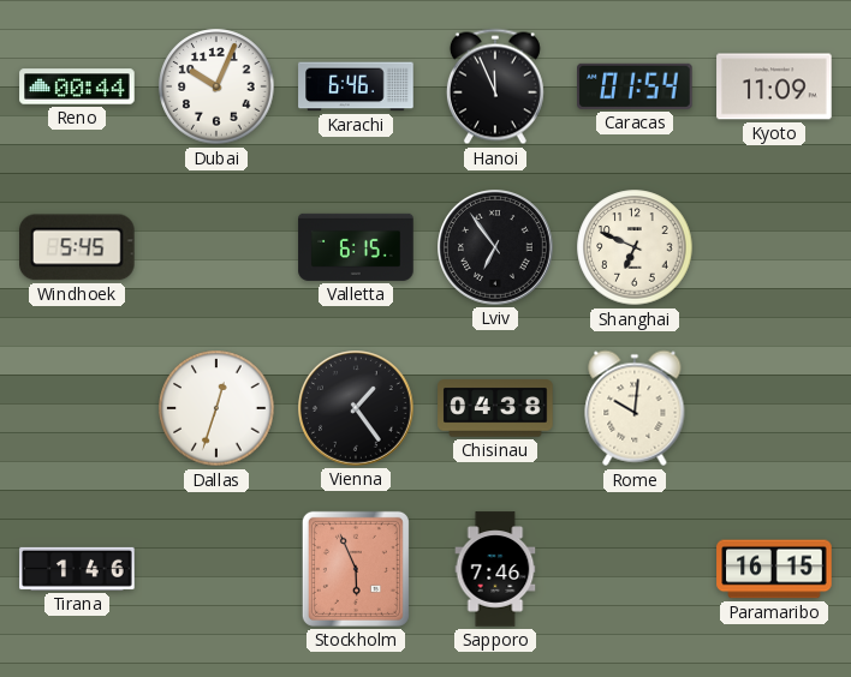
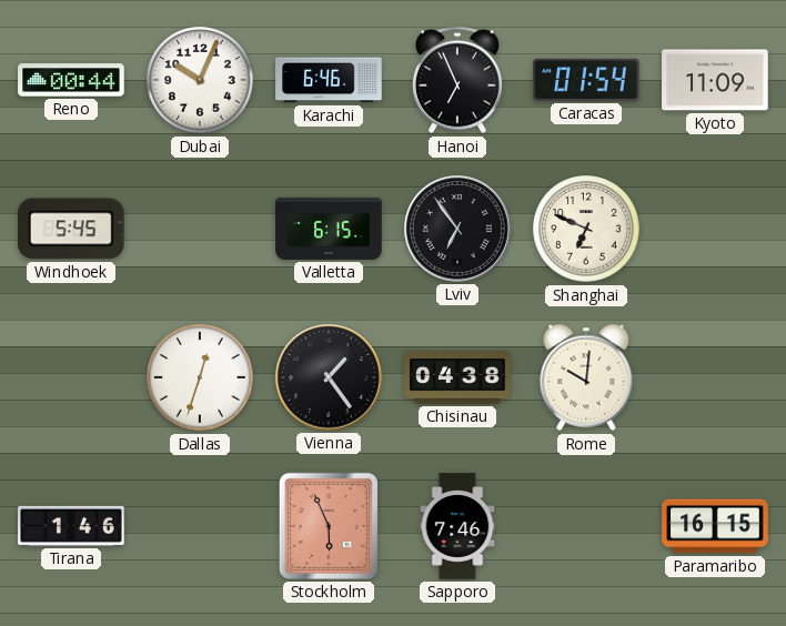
Hanoi: 11:56 -> 6:56
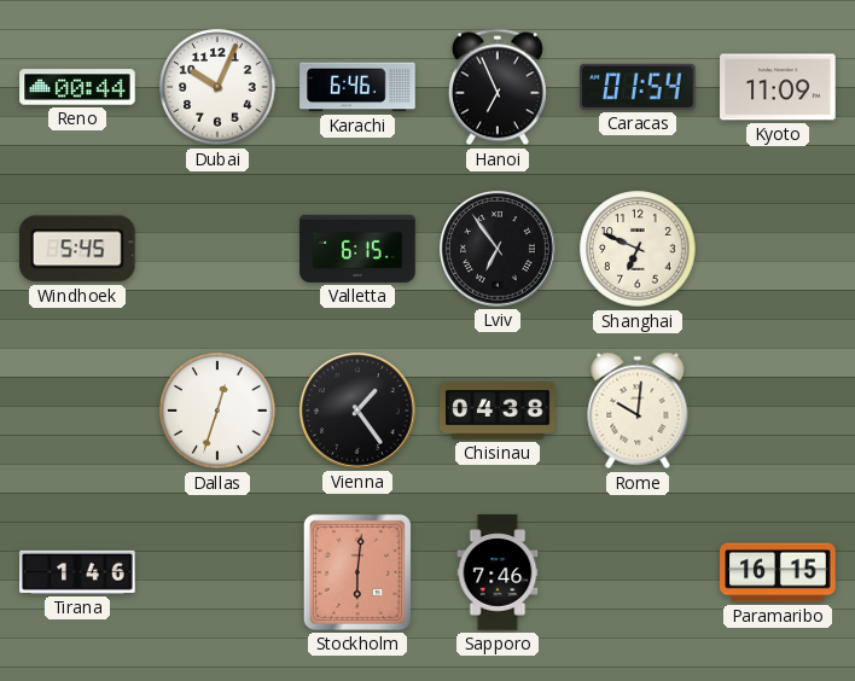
Stockholm: 5:56 -> 6:01
